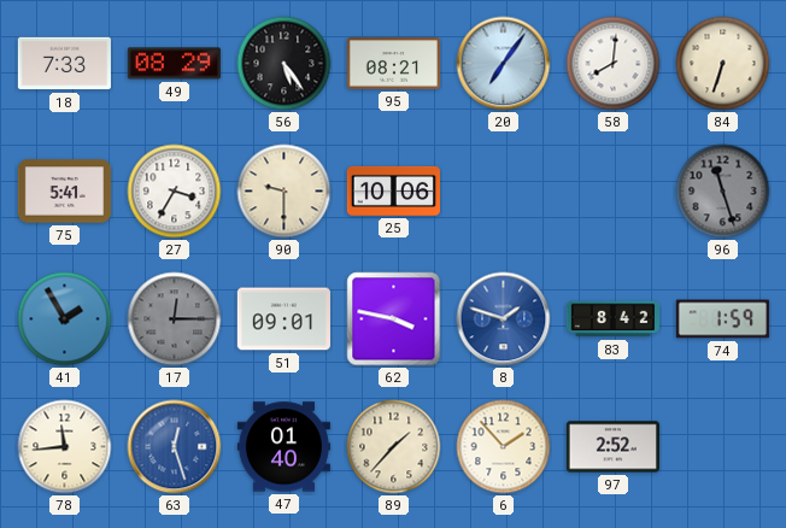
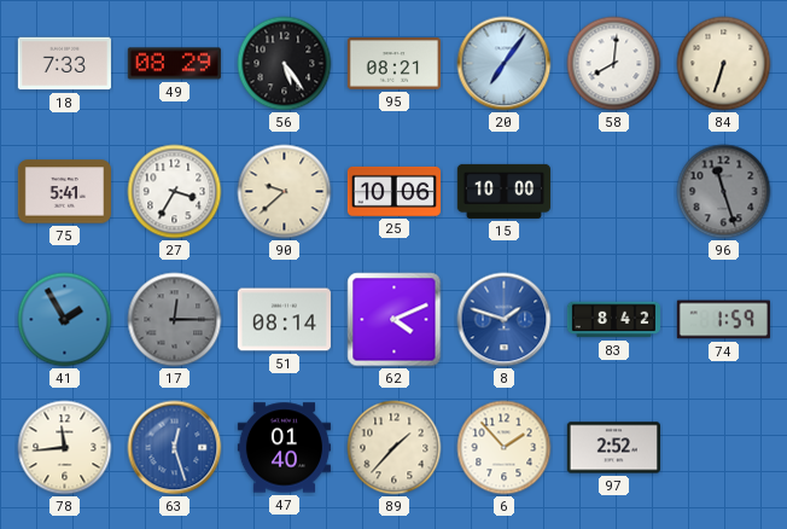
90: 9:30 -> 9:38
15: none -> 10:00
51: 09:01 -> 08:14
62: 3:47 -> 4:11
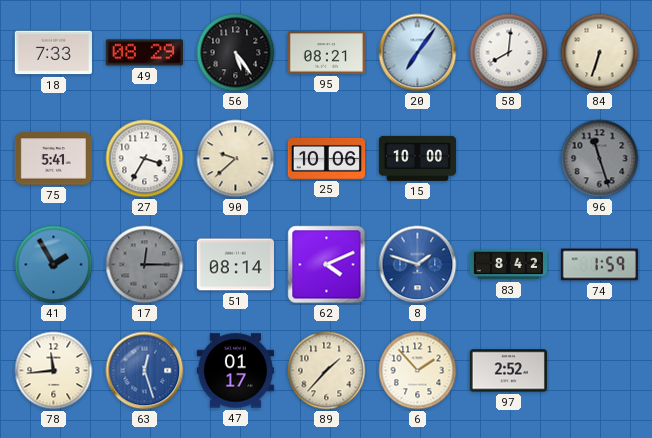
47: 01:40 -> 01:17
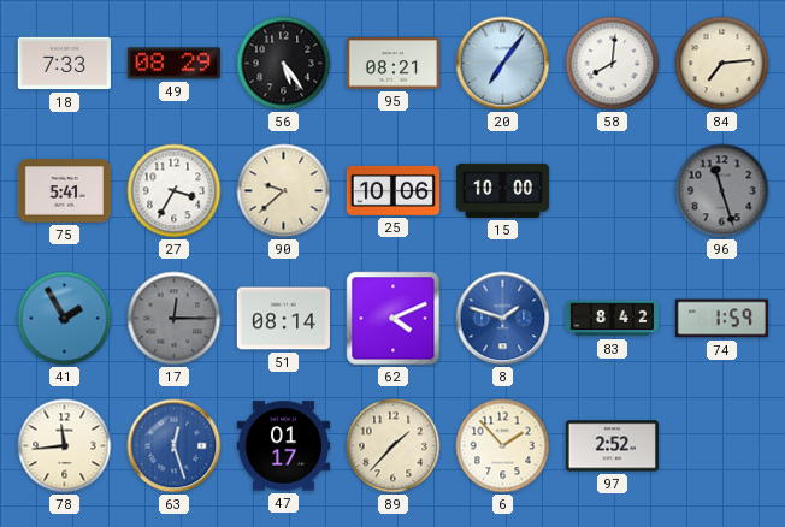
84: 6:33 -> 7:14
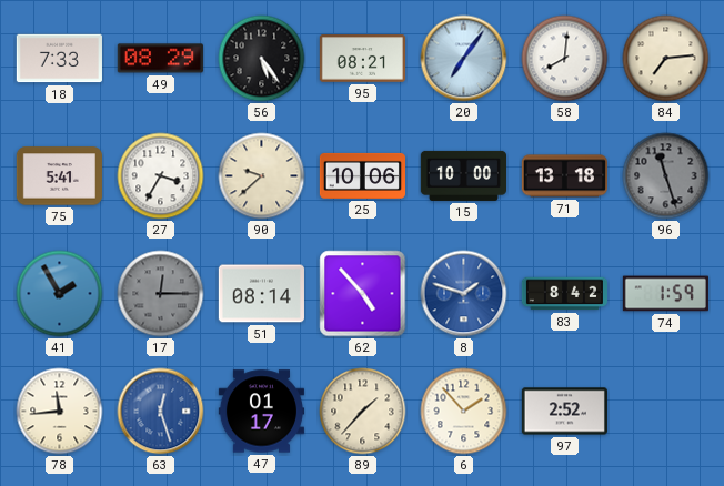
71: none -> 13:18
62: 4:11 -> 4:53
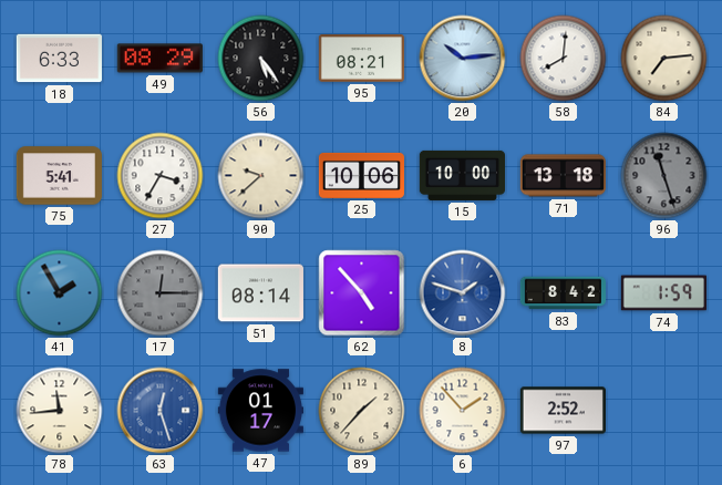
18: 7:33 -> 6:33
20: 7:06 -> 10:14
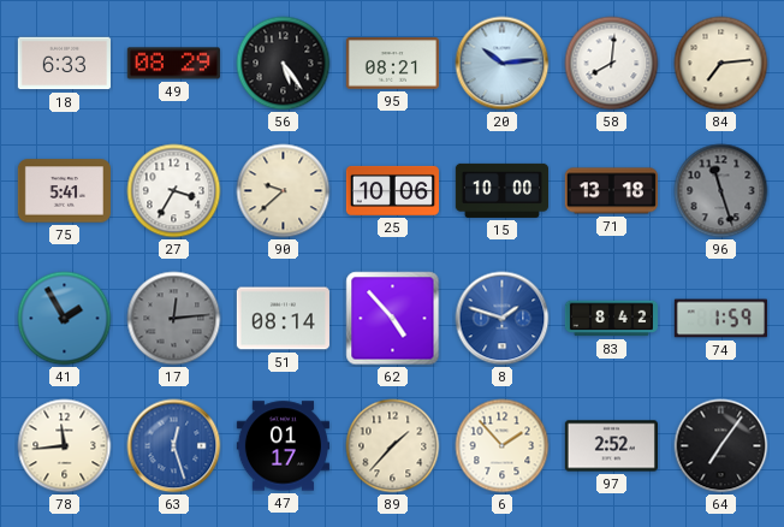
17: 12:15 -> 12:14
64: none -> 7:06
